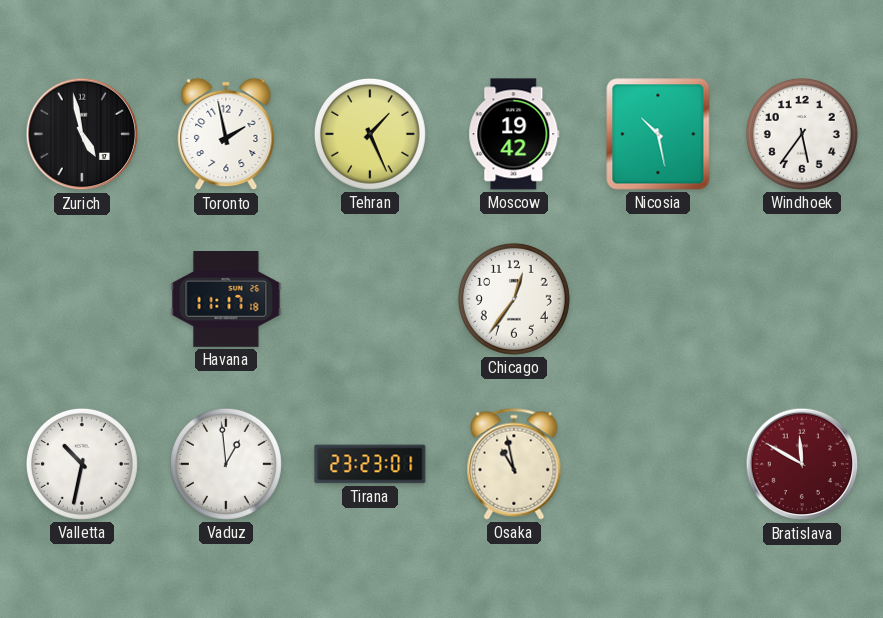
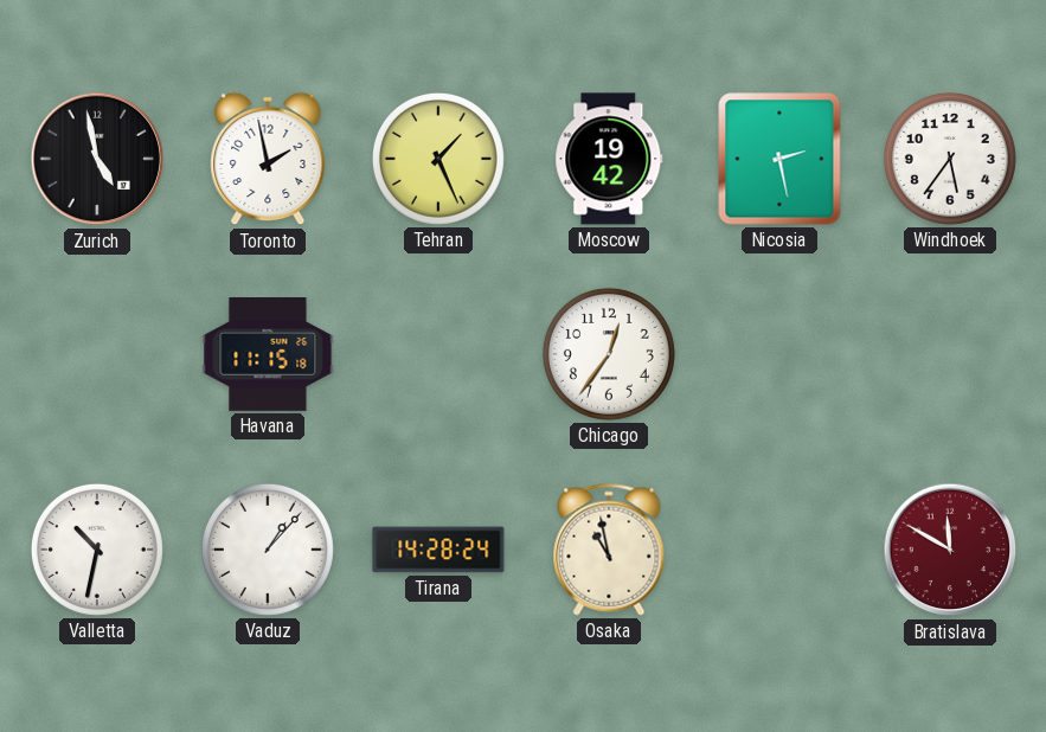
Nicosia: 10:28 -> 2:28
Havana: 11:17 -> 11:15
Vaduz: 12:59 -> 1:07
Tirana: 23:23 -> 14:28
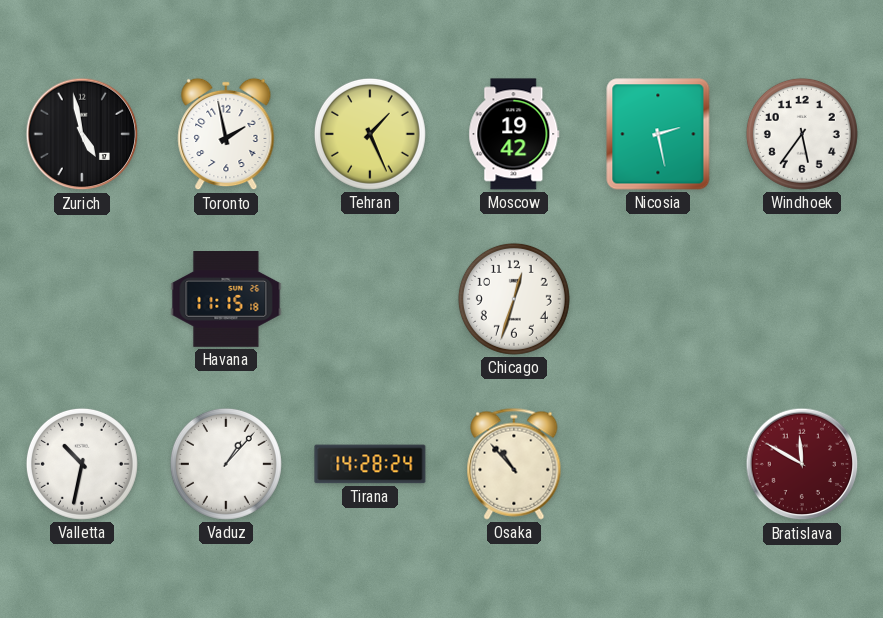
Chicago: 12:36 -> 12:33
Osaka: 10:58 -> 10:53
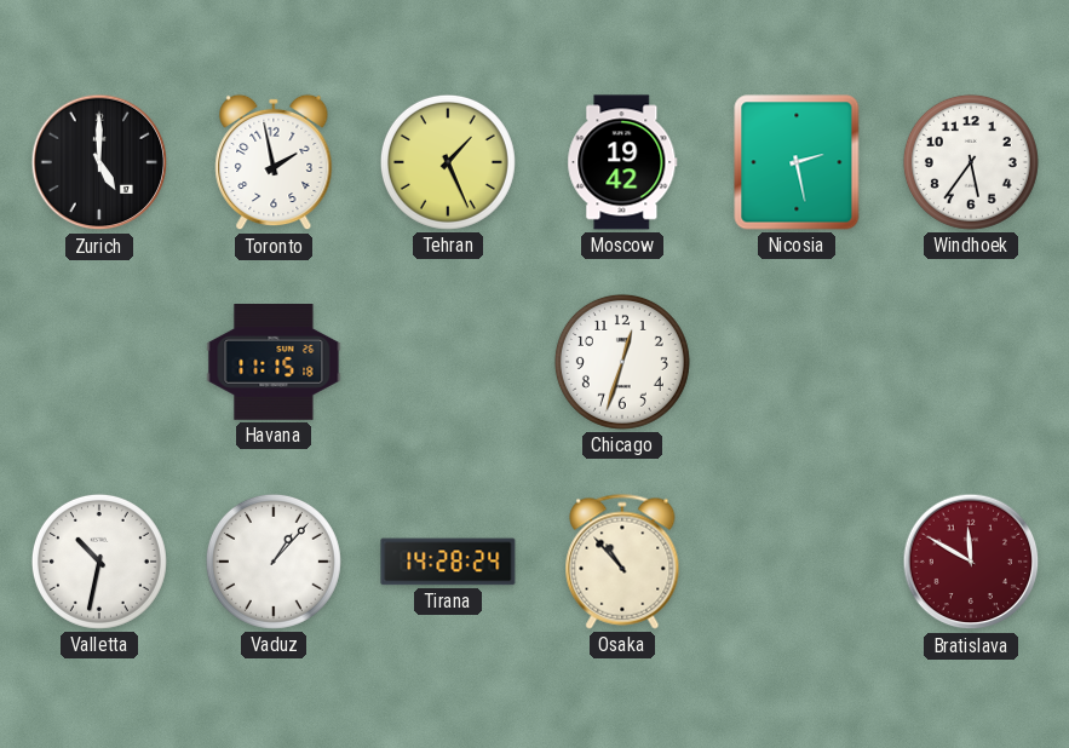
Zurich: 4:58 -> 5:00
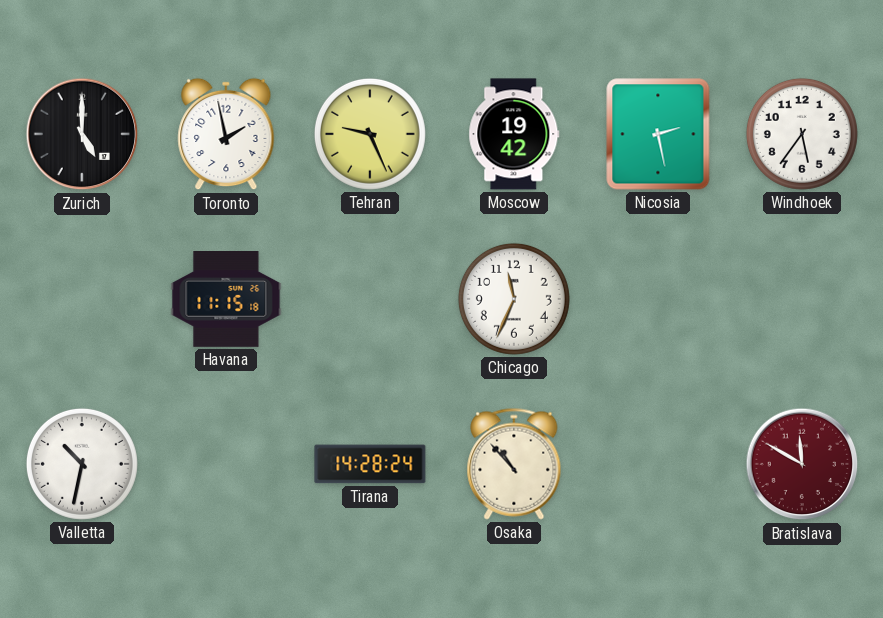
Tehran: 1:26 -> 9:26
Chicago: 12:33 -> 11:34
Vaduz: 1:07 -> none
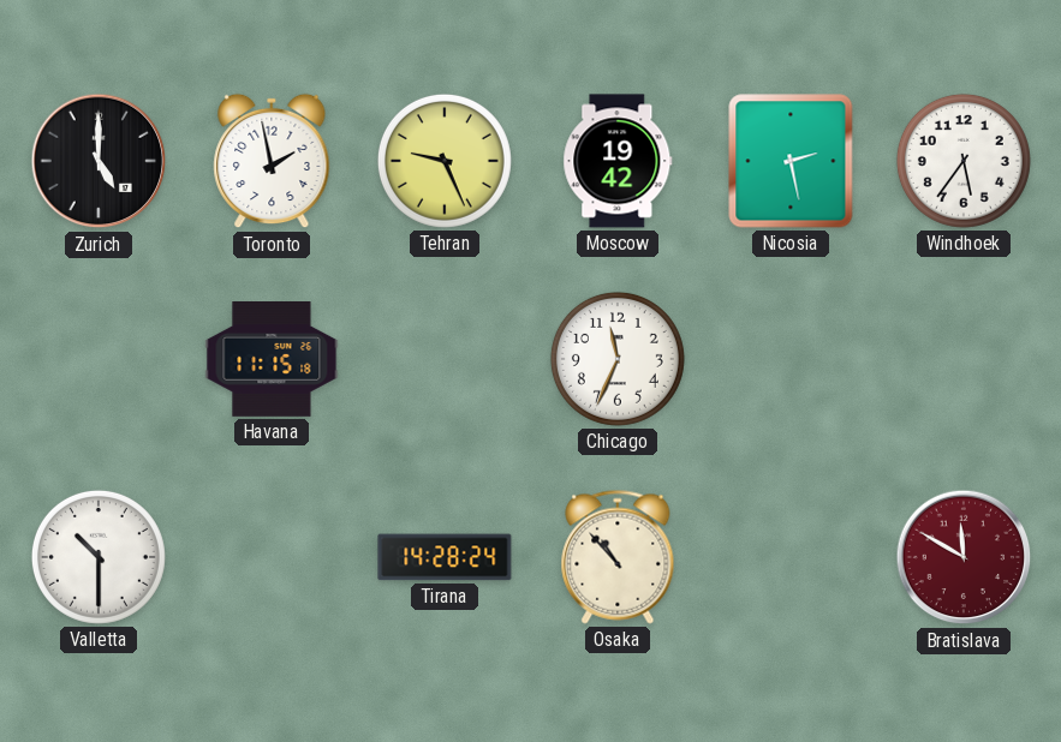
Valletta: 10:32 -> 10:30
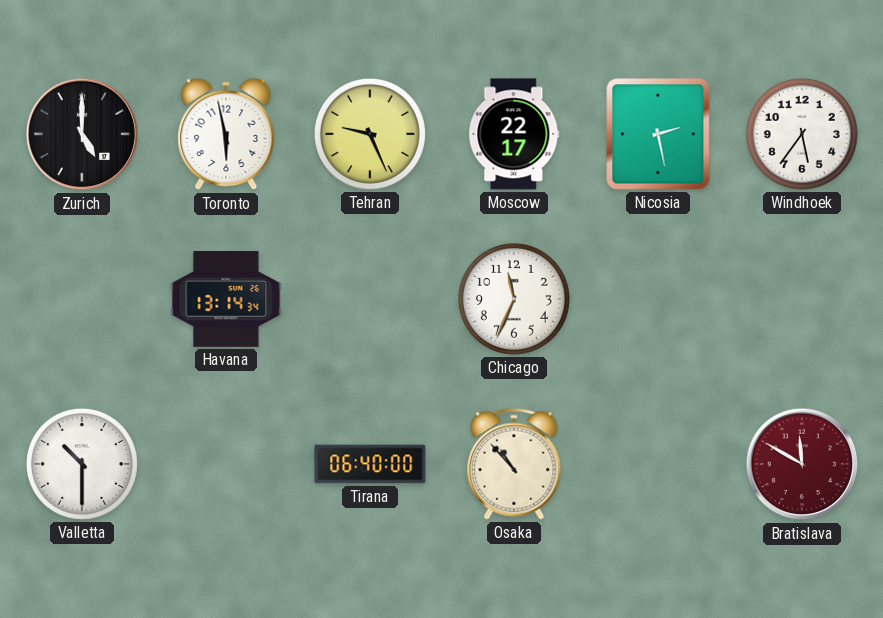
Toronto: 1:58 -> 5:58
Moscow: 19:42 -> 22:17
Havana: 11:15 -> 13:14
Tirana: 14:28 -> 06:40
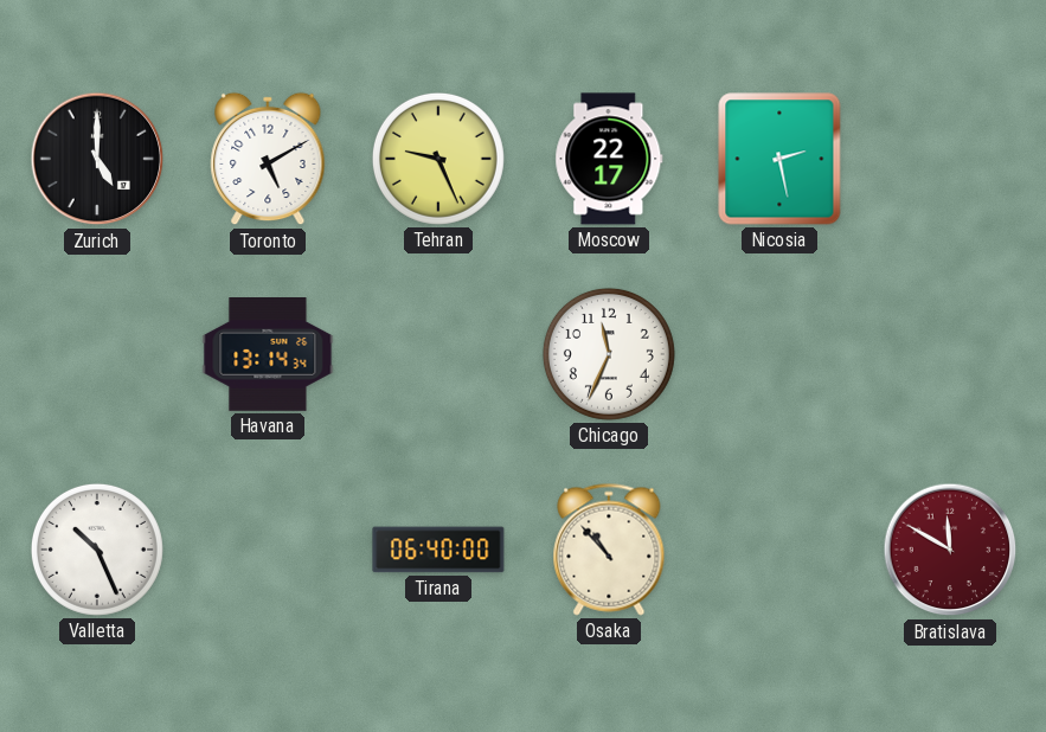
Toronto: 5:58 -> 5:10
Windhoek: 5:36 -> none
Valletta: 10:30 -> 10:26
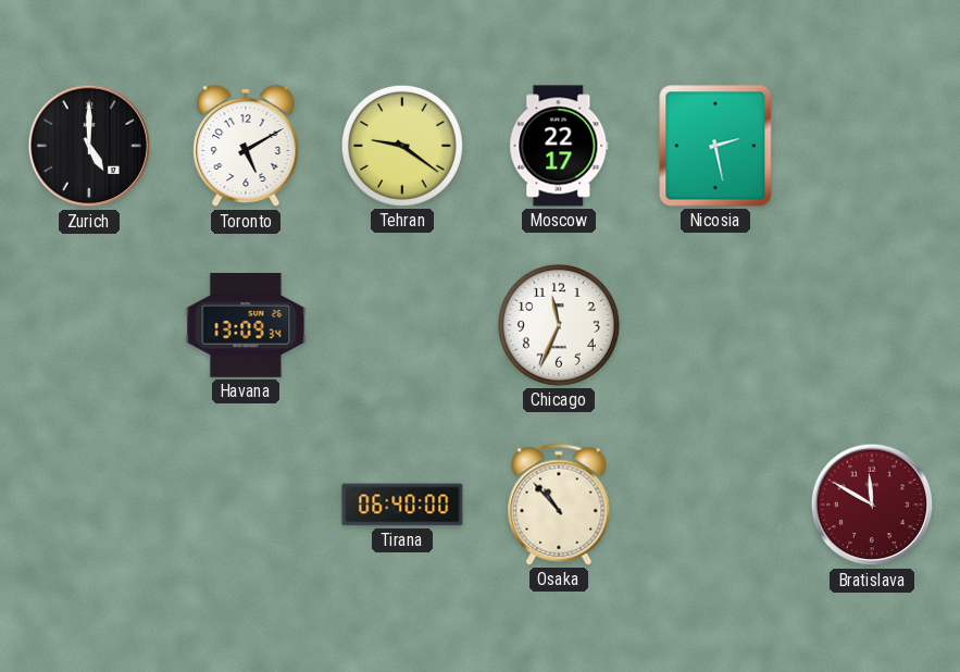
Tehran: 9:26 -> 9:21
Havana: 13:14 -> 13:09
Valletta: 10:26 -> none
